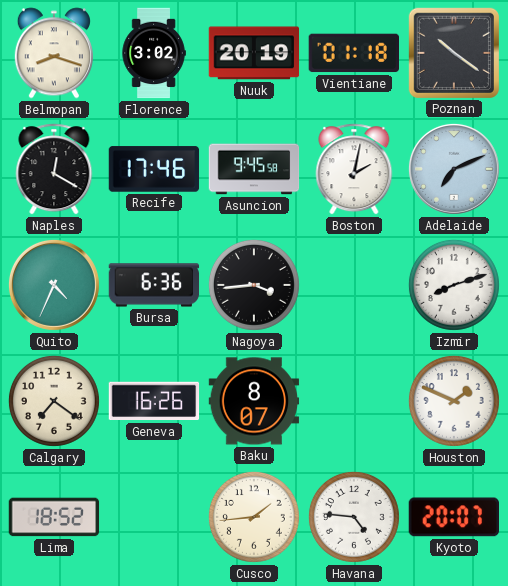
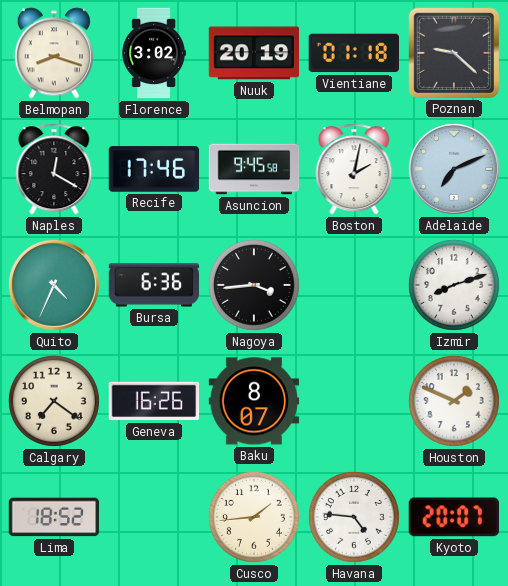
Poznan: 10:21 -> 9:22
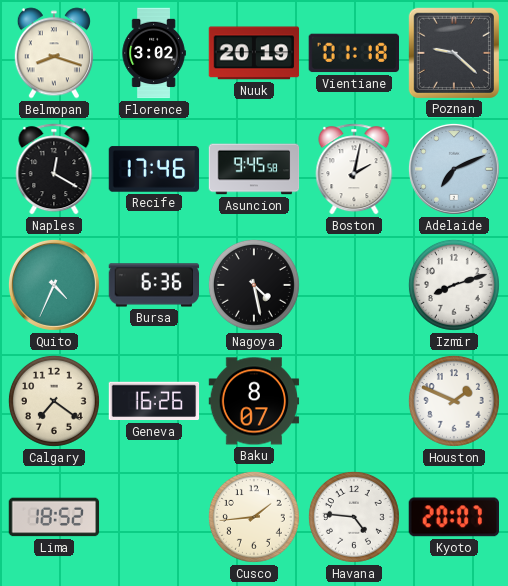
Nagoya: 3:44 -> 4:28
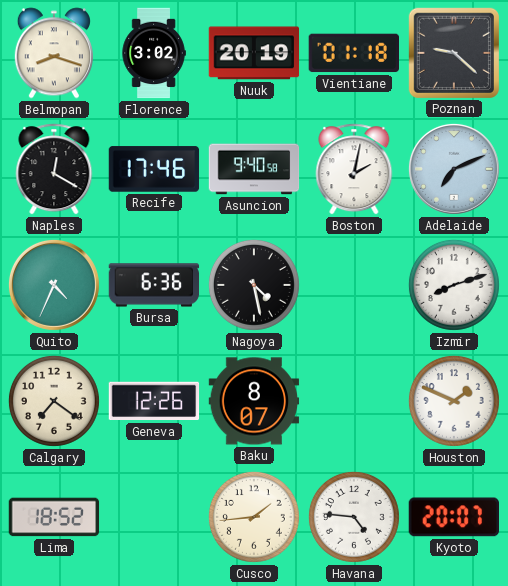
Asuncion: 9:45 -> 9:40
Geneva: 16:26 -> 12:26
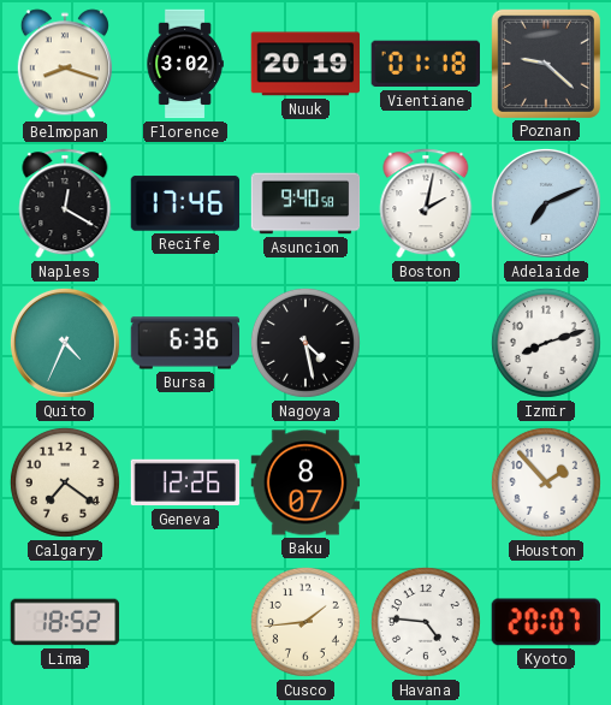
Houston: 1:49 -> 1:53
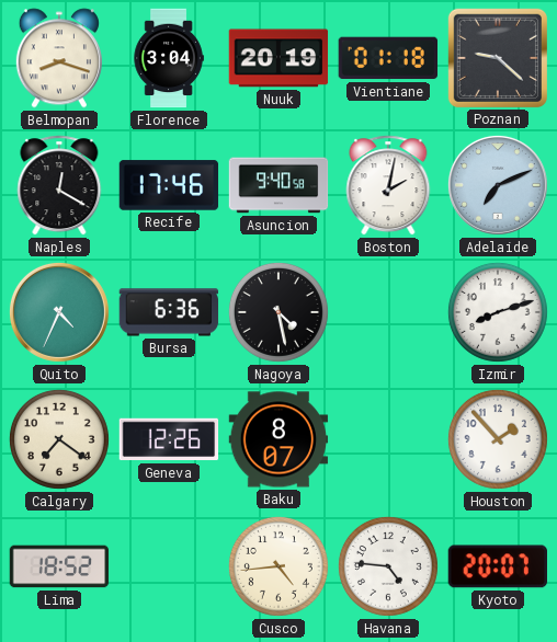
Florence: 3:02 -> 3:04
Cusco: 1:44 -> 4:44
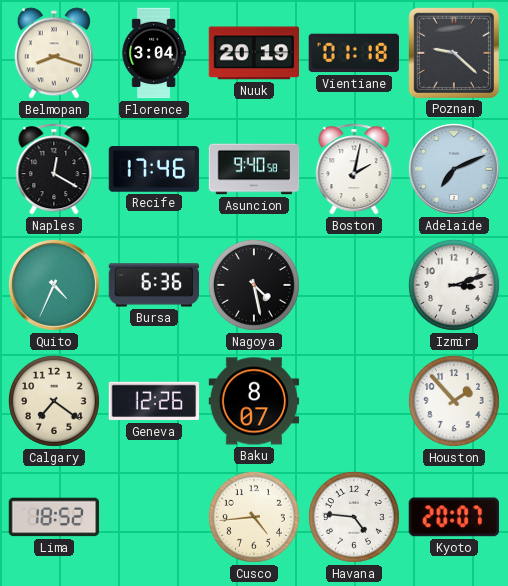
Izmir: 8:12 -> 3:12
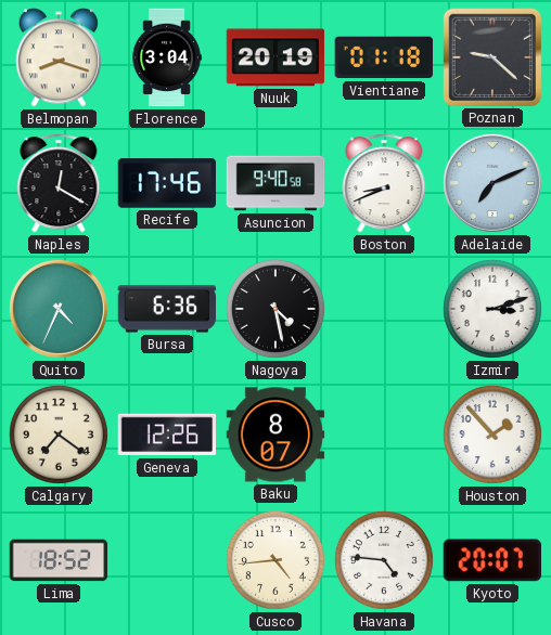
Boston: 2:02 -> 8:41
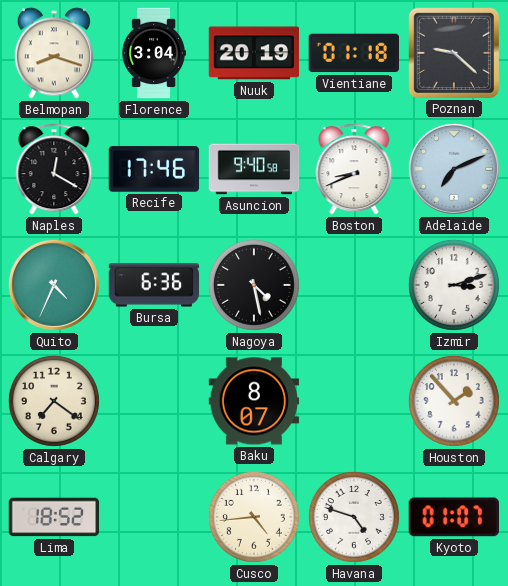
Geneva: 12:26 -> none
Havana: 4:46 -> 4:48
Kyoto: 20:07 -> 01:07
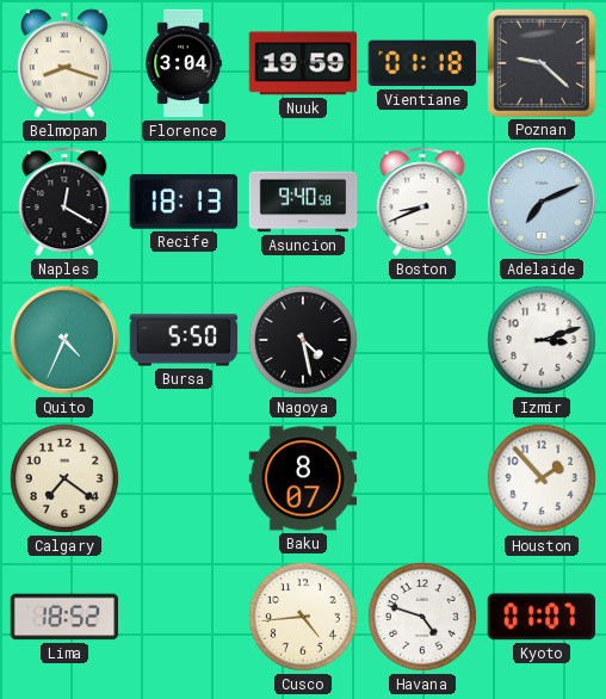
Nuuk: 20:19 -> 19:59
Recife: 17:46 -> 18:13
Bursa: 6:36 -> 5:50
